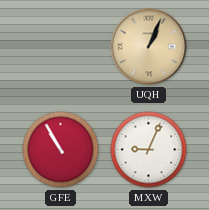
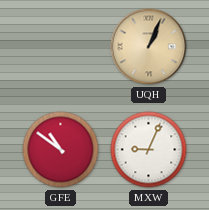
GFE: 10:55 -> 10:51
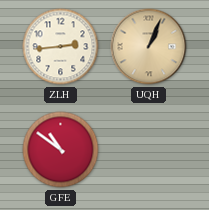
ZLH: none -> 2:44
MXW: 9:04 -> none
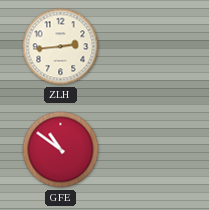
UQH: 1:04 -> none
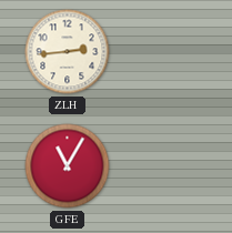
GFE: 10:51 -> 11:05
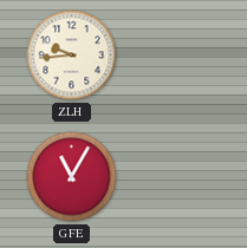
ZLH: 2:44 -> 9:44
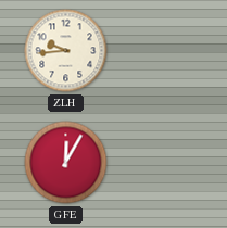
GFE: 11:05 -> 12:05
